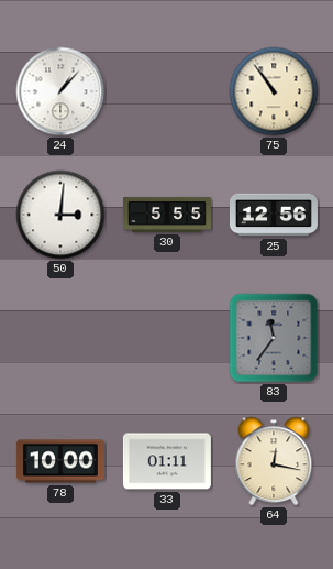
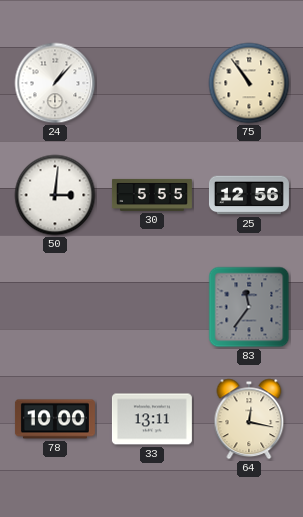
33: 01:11 -> 13:11
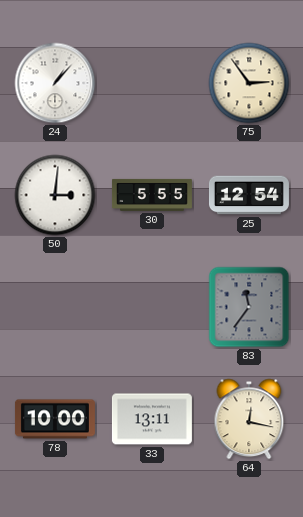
75: 10:54 -> 2:54
25: 12:56 -> 12:54
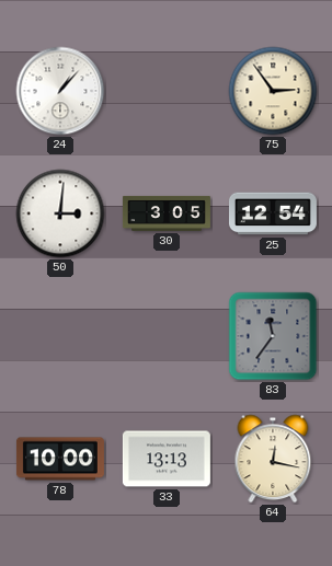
30: 5:55 -> 3:05
33: 13:11 -> 13:13
